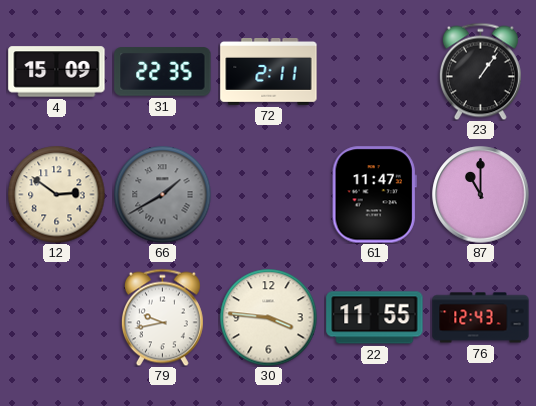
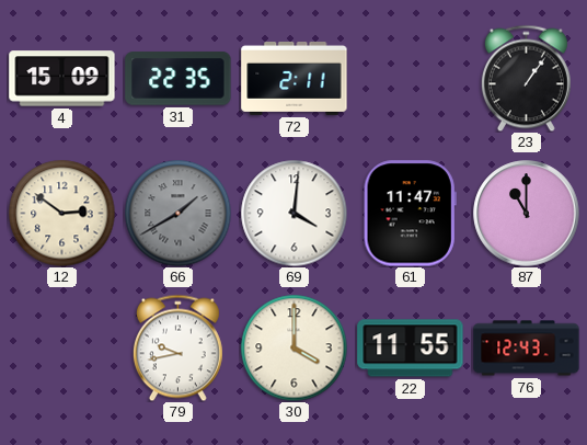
69: none -> 4:01
30: 3:46 -> 4:00
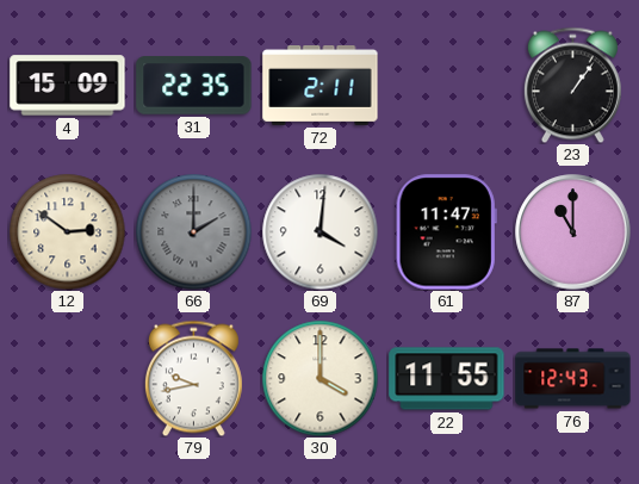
66: 1:40 -> 2:00
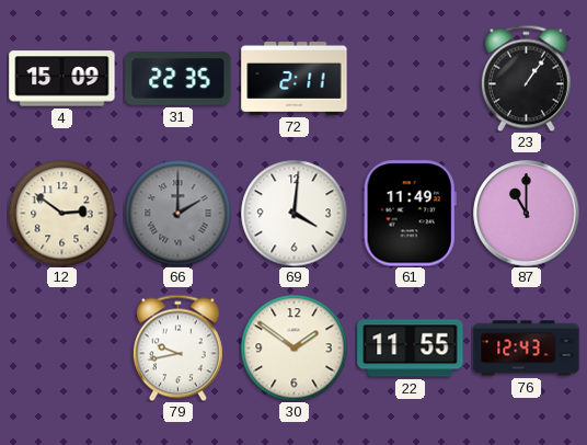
61: 11:47 -> 11:49
30: 4:00 -> 1:51
